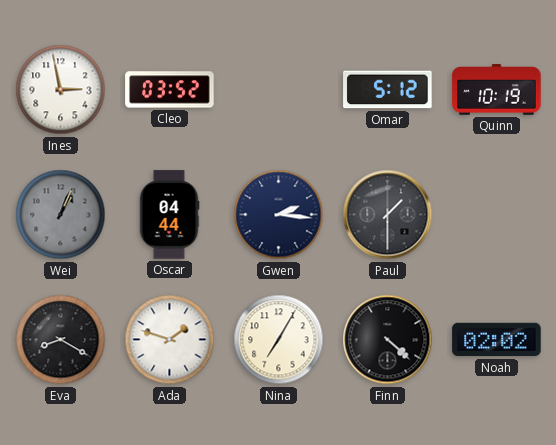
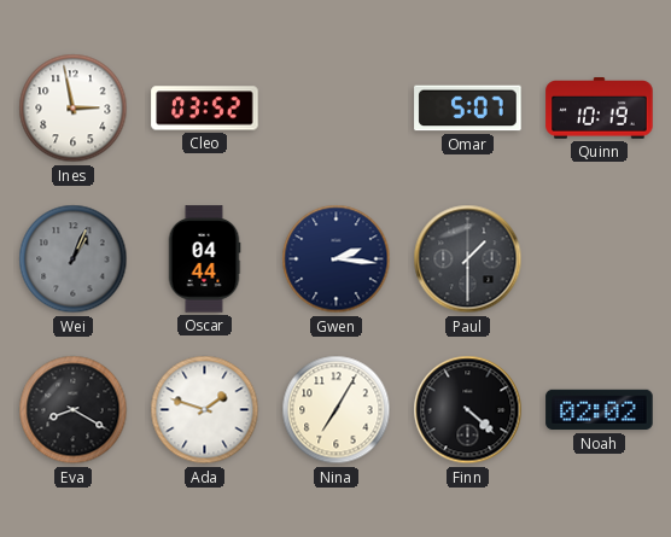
Omar: 5:12 -> 5:07
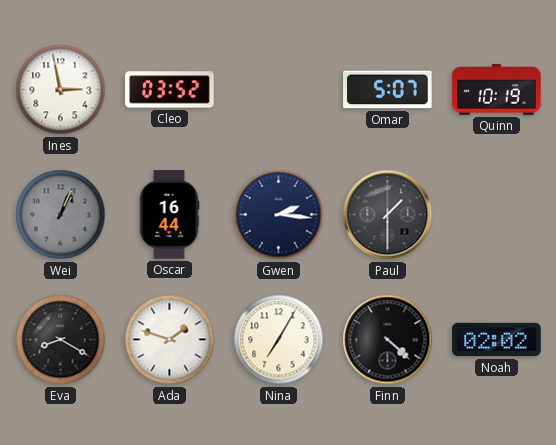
Oscar: 04:44 -> 16:44
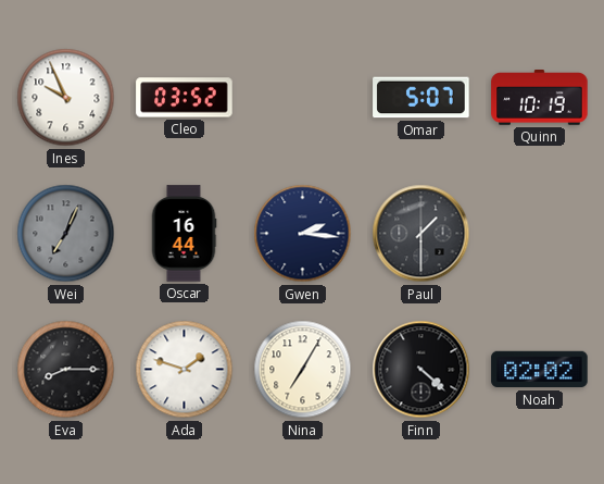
Ines: 2:58 -> 9:56
Wei: 1:04 -> 7:04
Eva: 8:20 -> 8:15
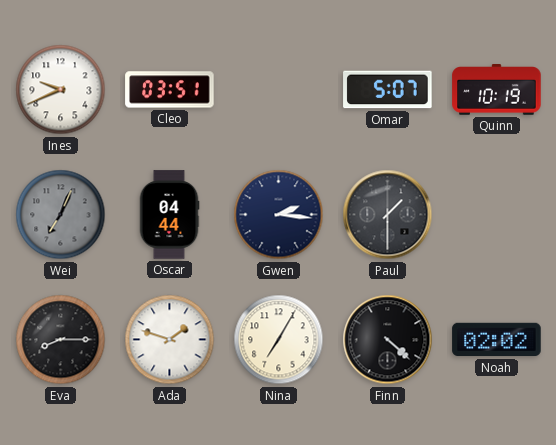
Ines: 9:56 -> 9:41
Cleo: 03:52 -> 03:51
Oscar: 16:44 -> 04:44
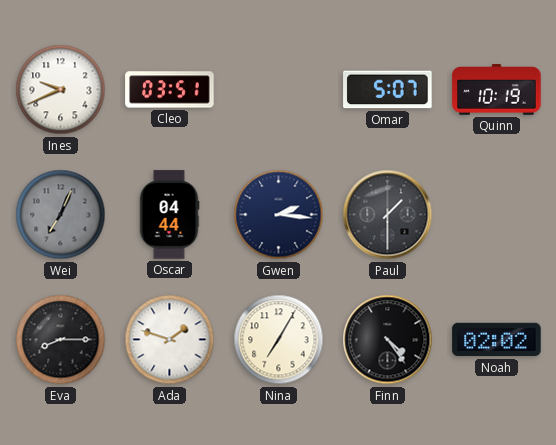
Finn: 4:22 -> 4:24
